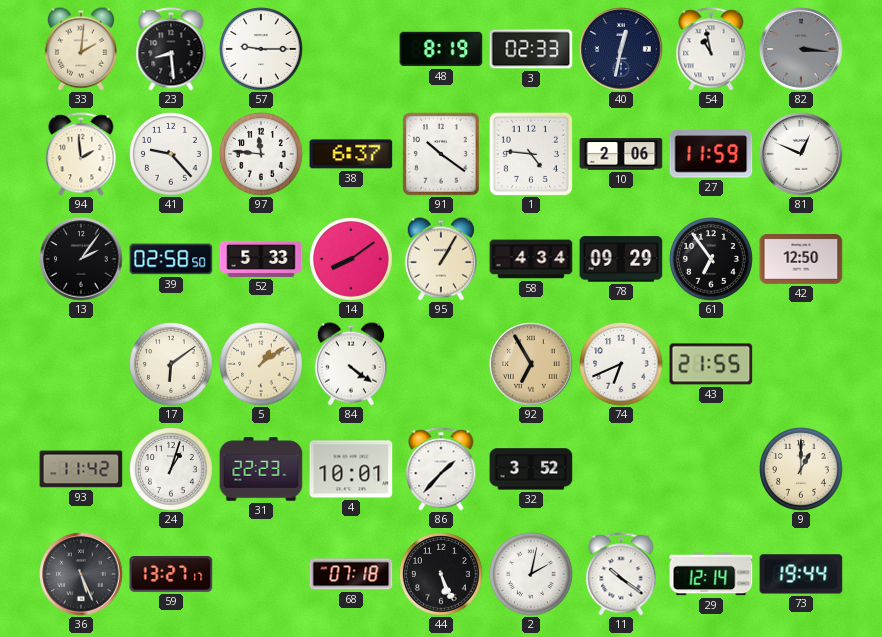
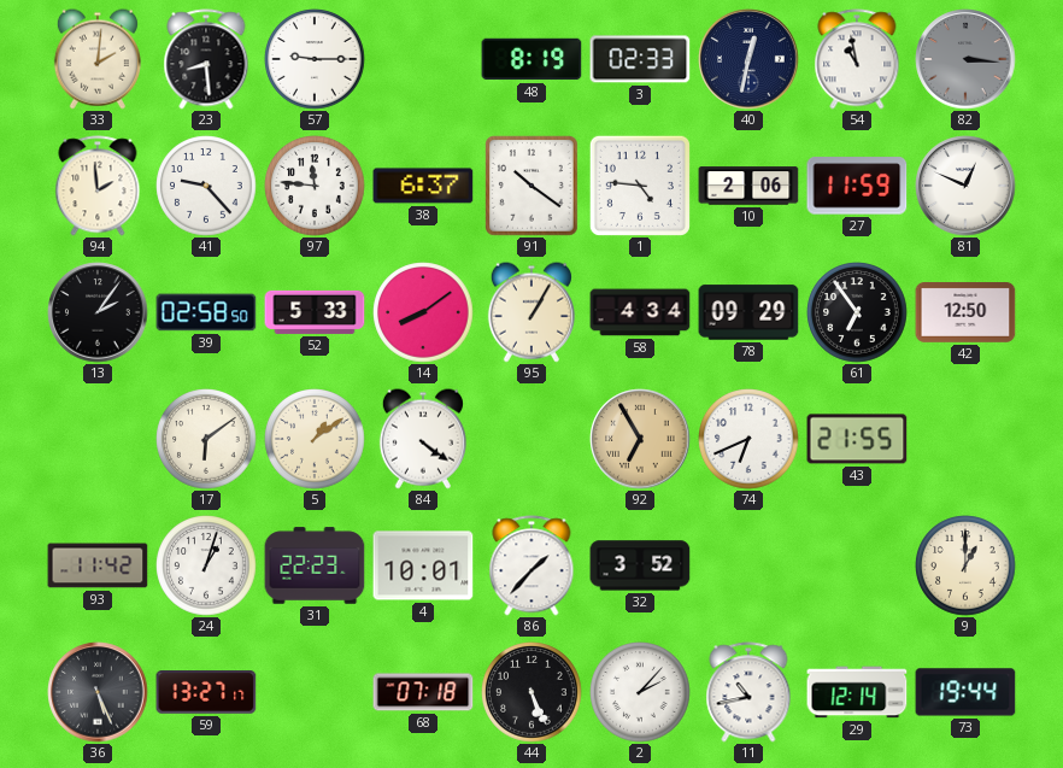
2: 2:02 -> 2:07
11: 10:21 -> 10:43
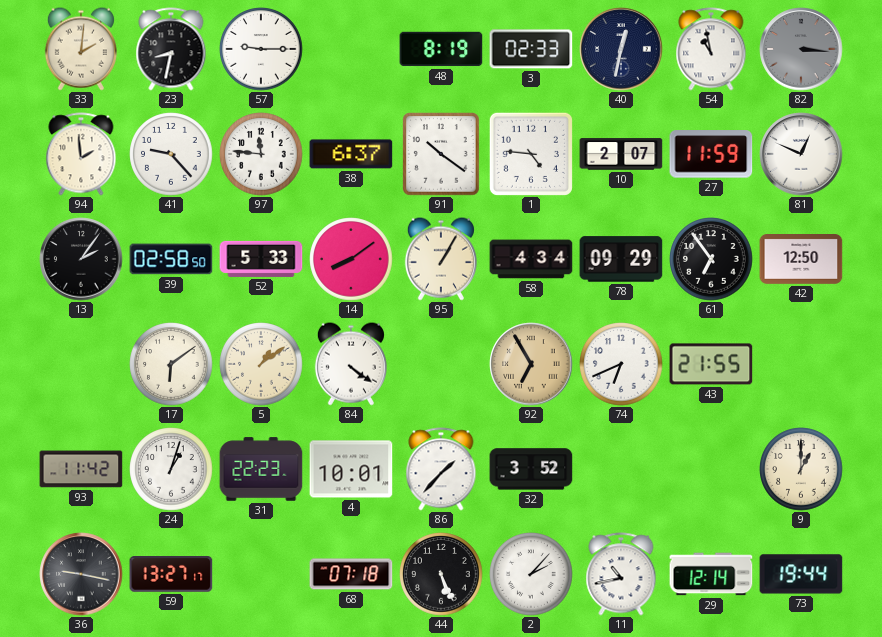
23: 8:29 -> 8:32
10: 2:06 -> 2:07
36: 5:26 -> 9:17
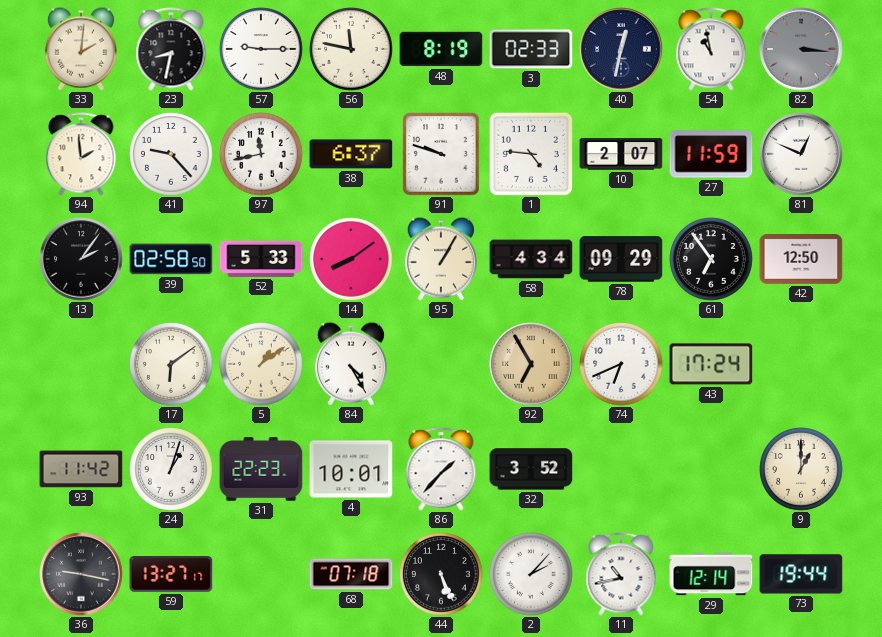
56: none -> 11:47
97: 11:46 -> 11:43
91: 10:21 -> 9:48
84: 4:21 -> 4:25
43: 21:55 -> 17:24
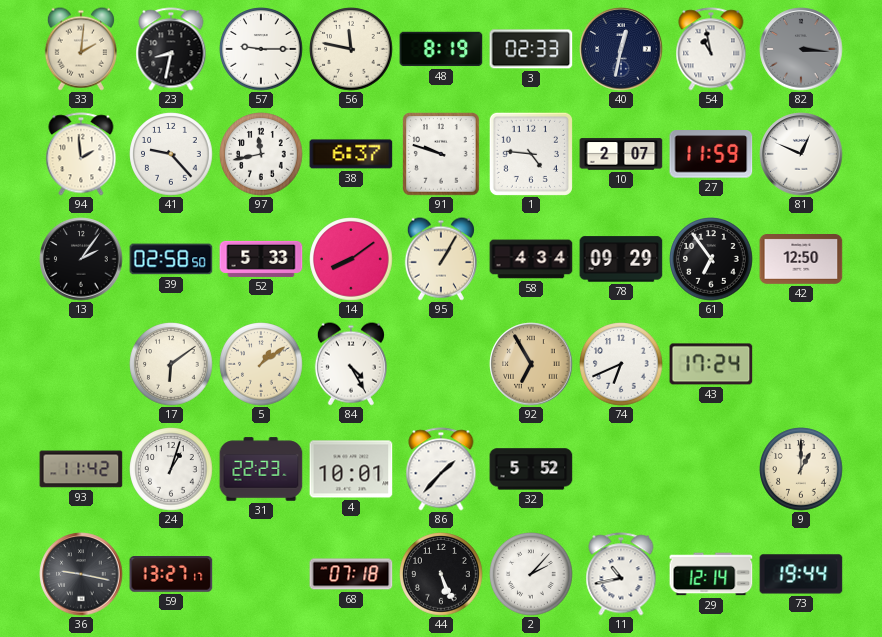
32: 3:52 -> 5:52
